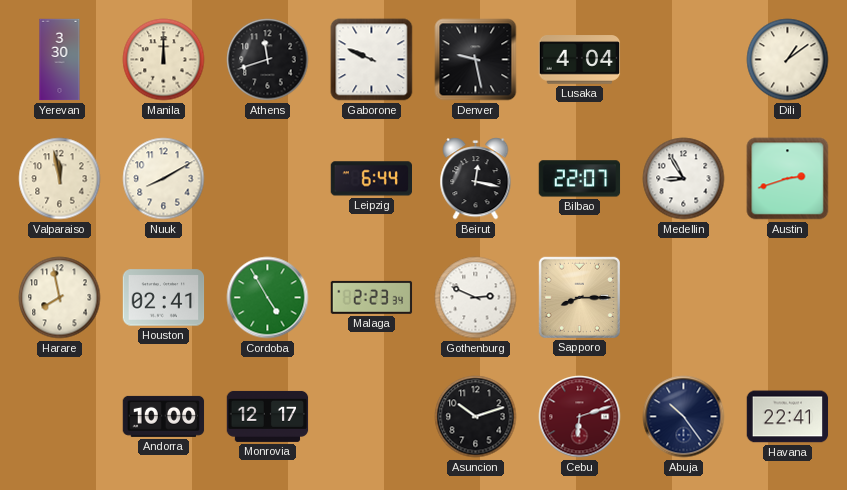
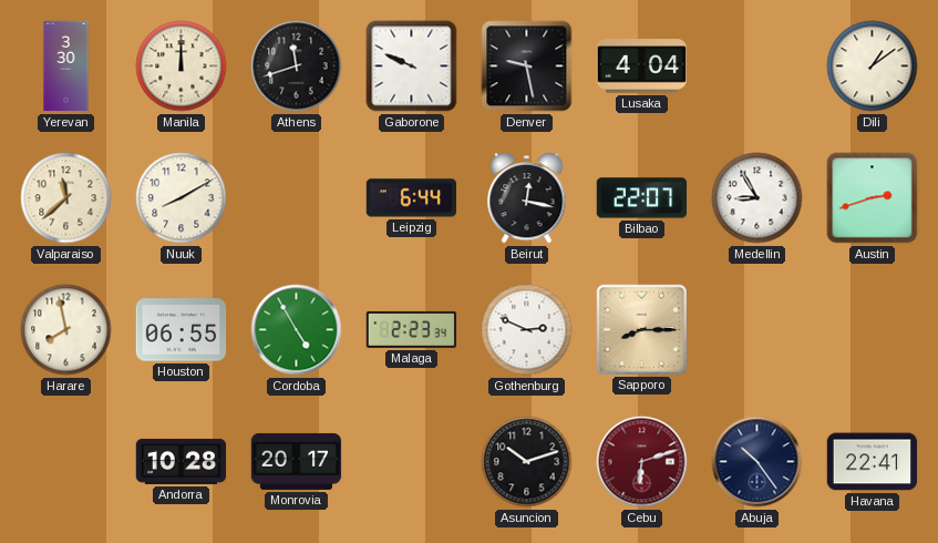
Valparaiso: 11:58 -> 11:38
Houston: 02:41 -> 06:55
Andorra: 10:00 -> 10:28
Monrovia: 12:17 -> 20:17
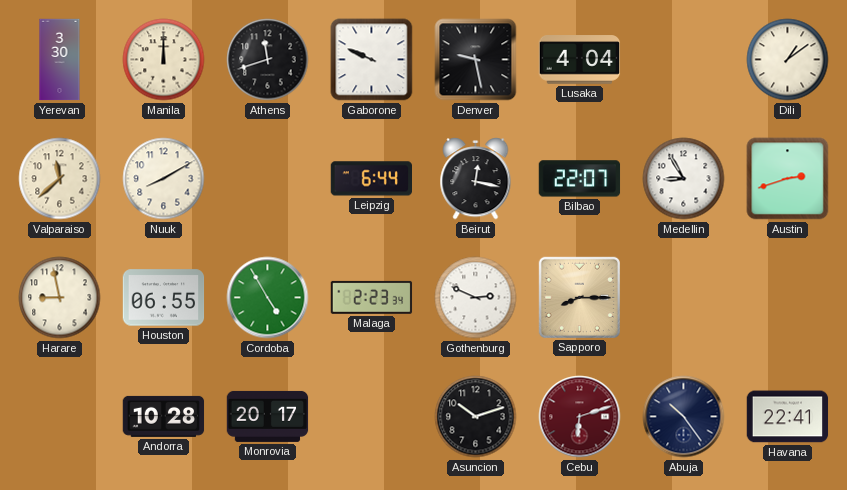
Harare: 7:58 -> 8:58
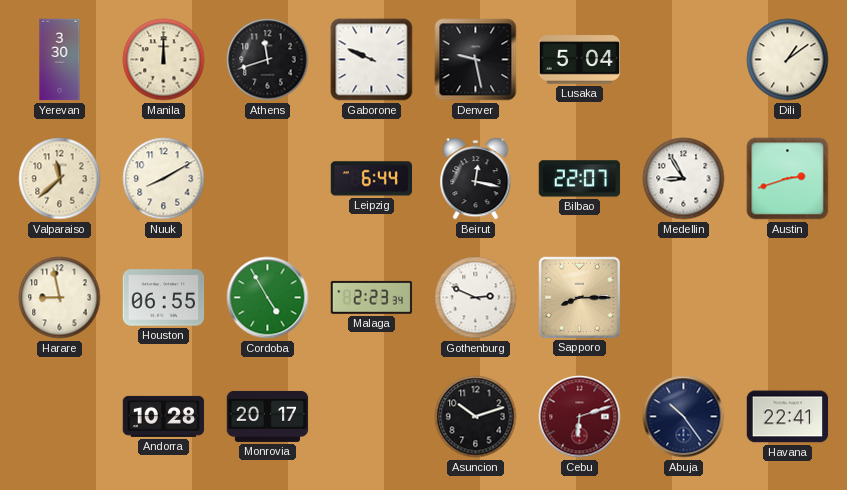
Lusaka: 4:04 -> 5:04
